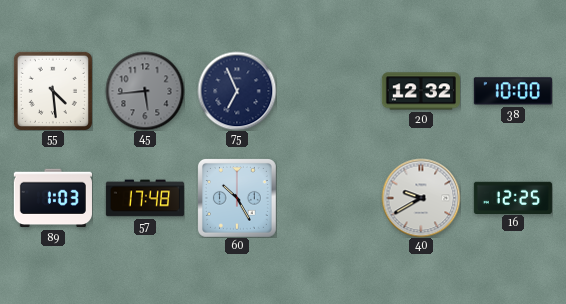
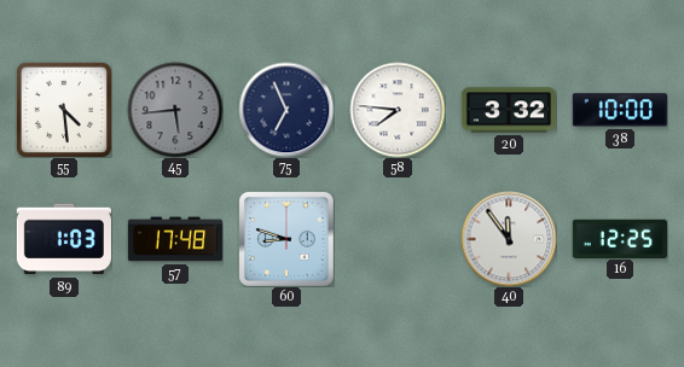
58: none -> 7:46
20: 12:32 -> 3:32
60: 10:25 -> 8:48
40: 9:40 -> 11:54
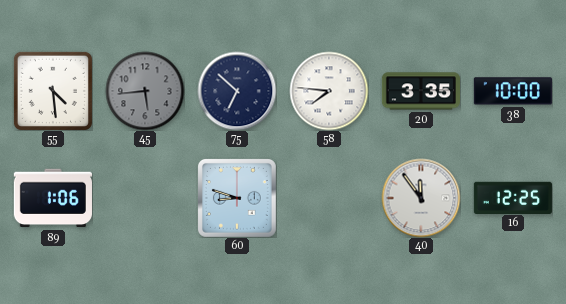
75: 6:56 -> 6:52
20: 3:32 -> 3:35
89: 1:03 -> 1:06
57: 17:48 -> none
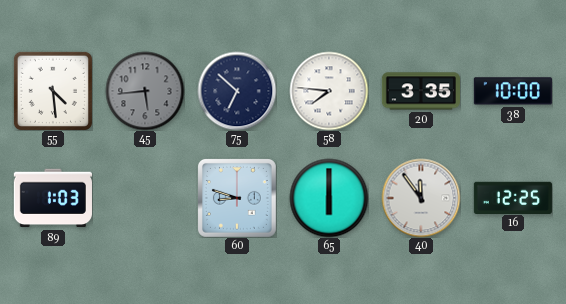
89: 1:06 -> 1:03
65: none -> 6:00
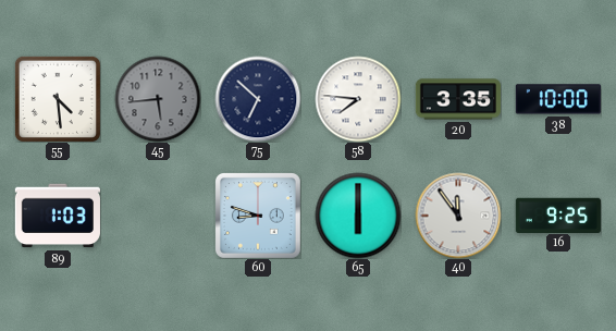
16: 12:25 -> 9:25
